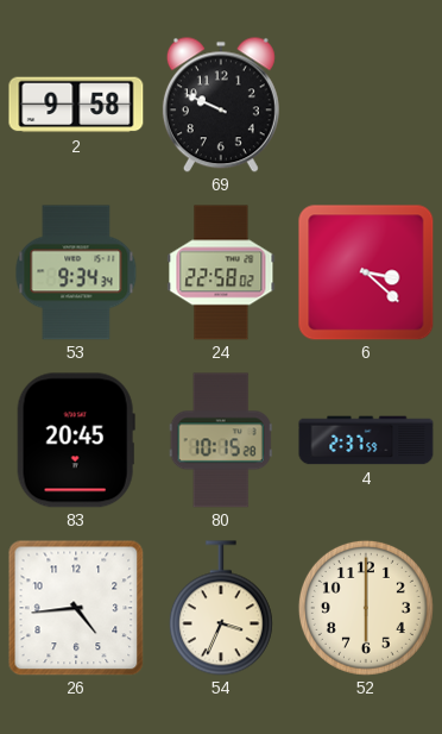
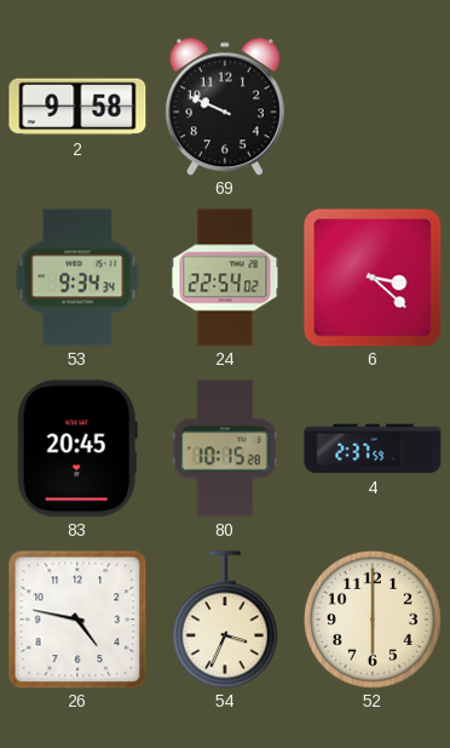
24: 22:58 -> 22:54
26: 4:44 -> 4:47
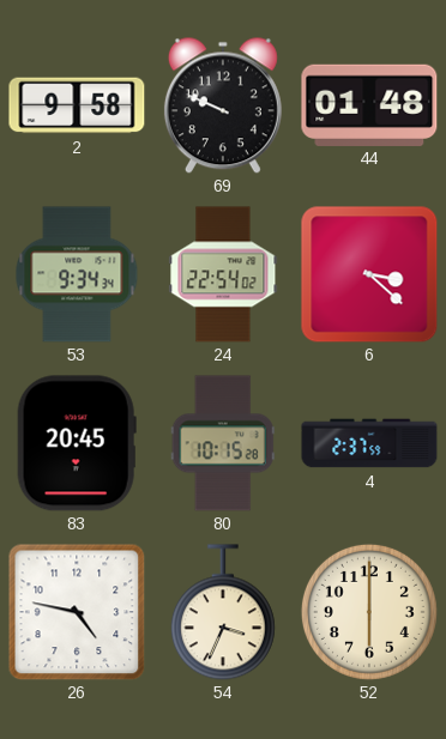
44: none -> 01:48
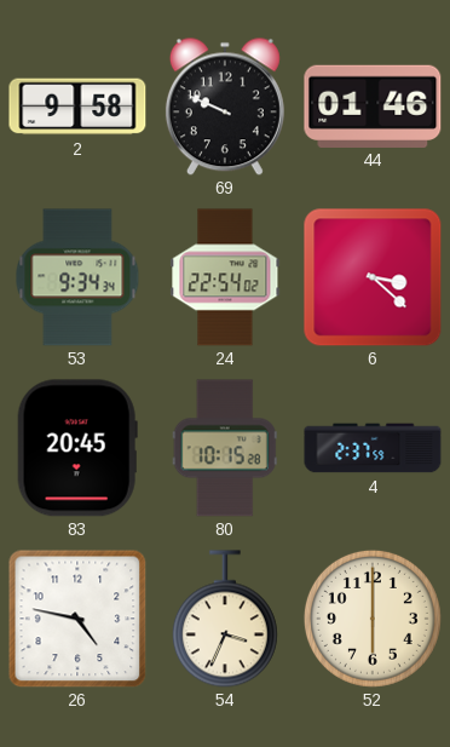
44: 01:48 -> 01:46
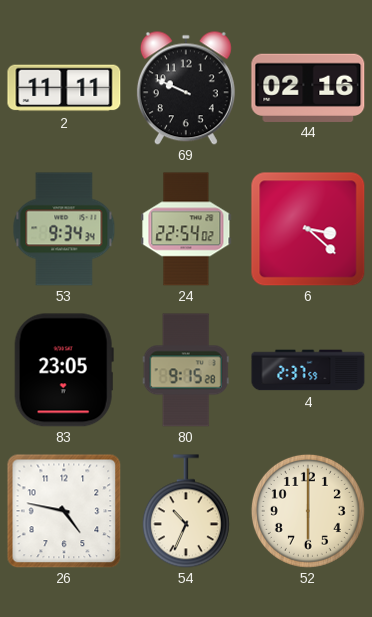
2: 9:58 -> 11:11
44: 01:46 -> 02:16
83: 20:45 -> 23:05
80: 10:15 -> 9:15
54: 3:34 -> 10:34
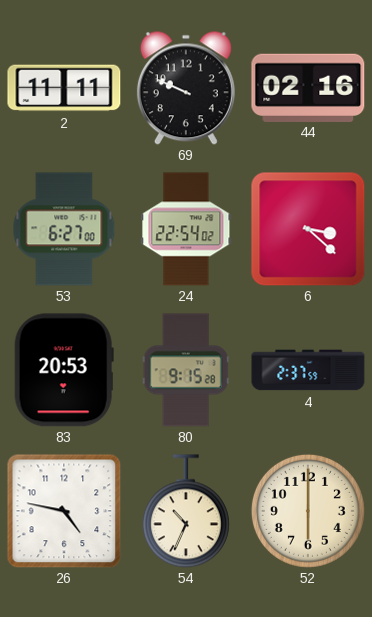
53: 9:34 -> 6:27
83: 23:05 -> 20:53
